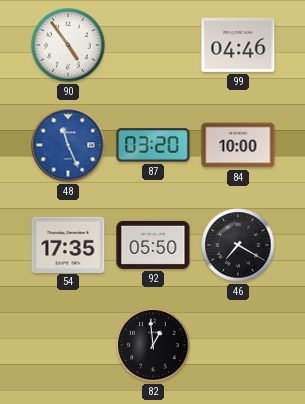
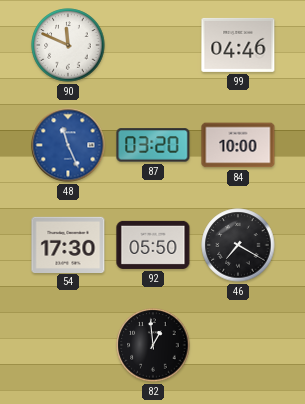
90: 4:54 -> 11:49
54: 17:35 -> 17:30
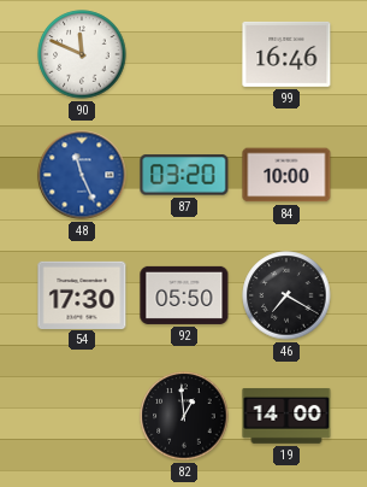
99: 04:46 -> 16:46
19: none -> 14:00
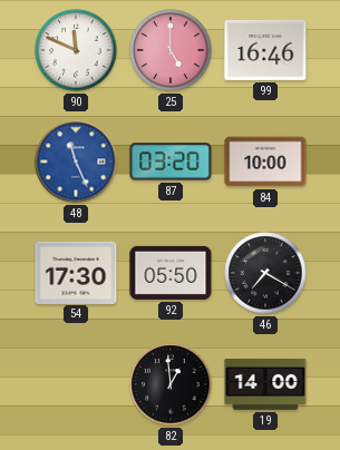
25: none -> 5:00
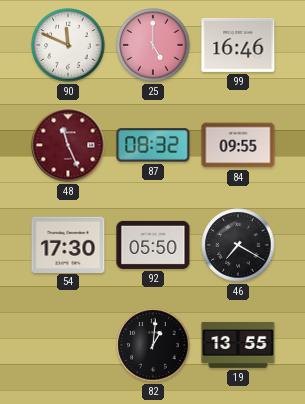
48 dial: blue -> burgundy
87: 03:20 -> 08:32
84: 10:00 -> 09:55
82: 12:59 -> 1:01
19: 14:00 -> 13:55
